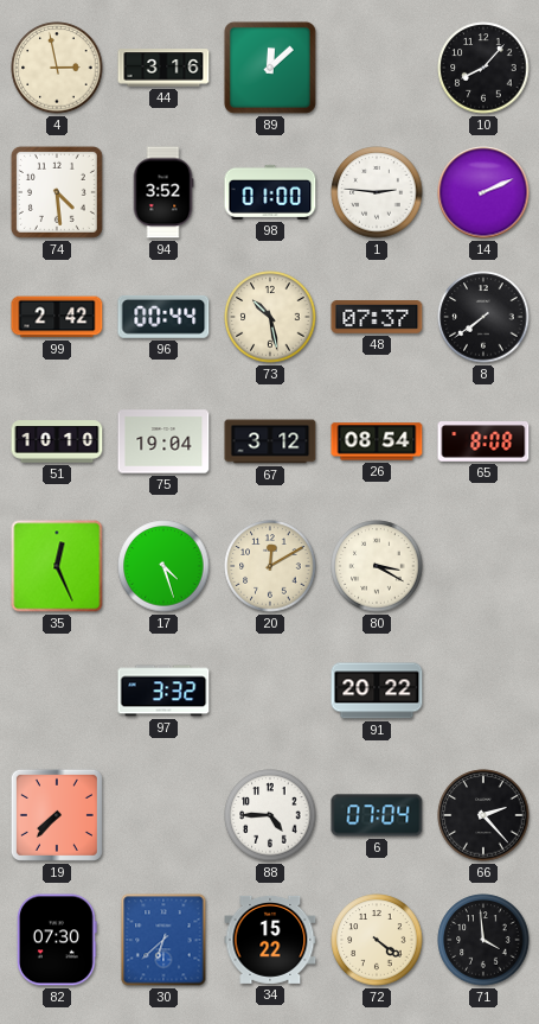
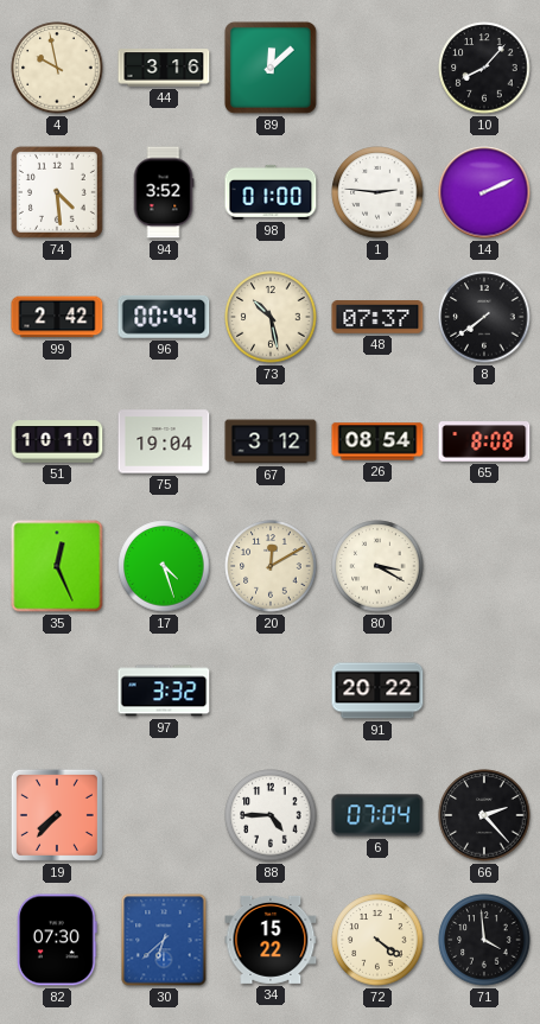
4: 2:58 -> 9:58
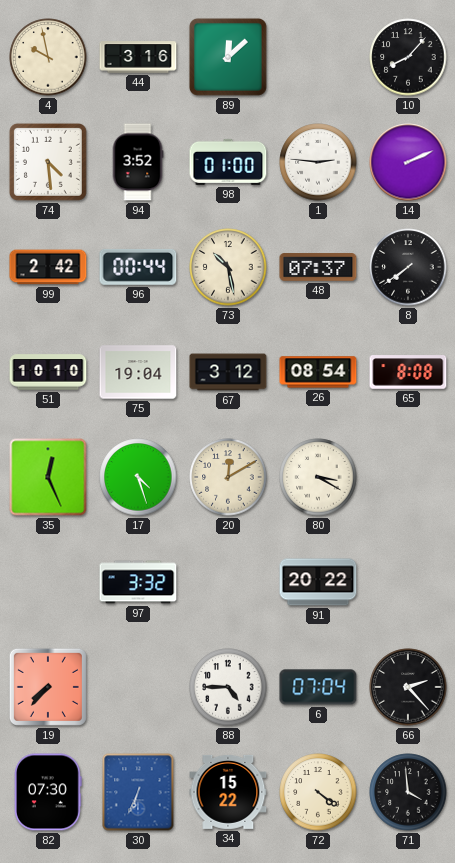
30: 6:38 -> 6:34
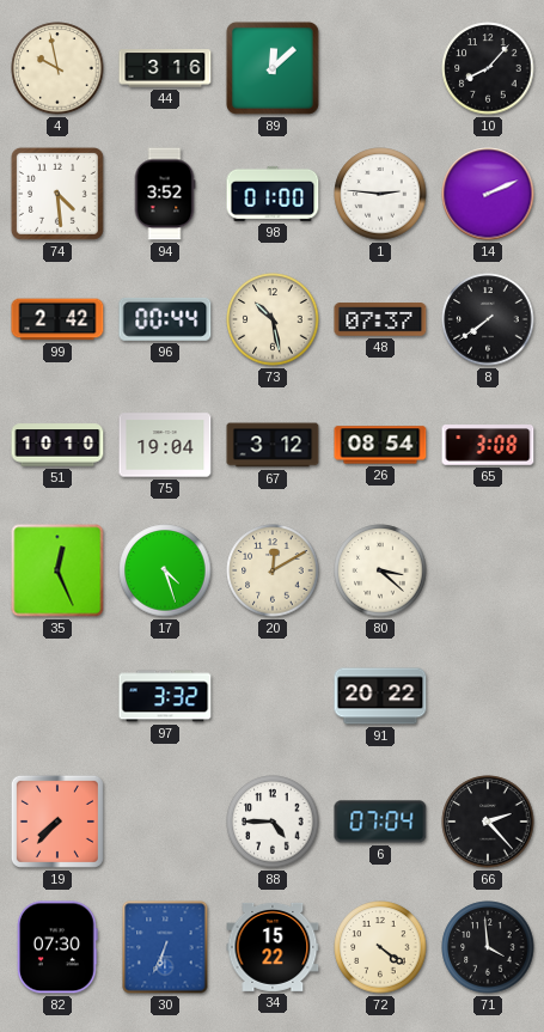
65: 8:08 -> 3:08
80: 3:20 -> 3:22
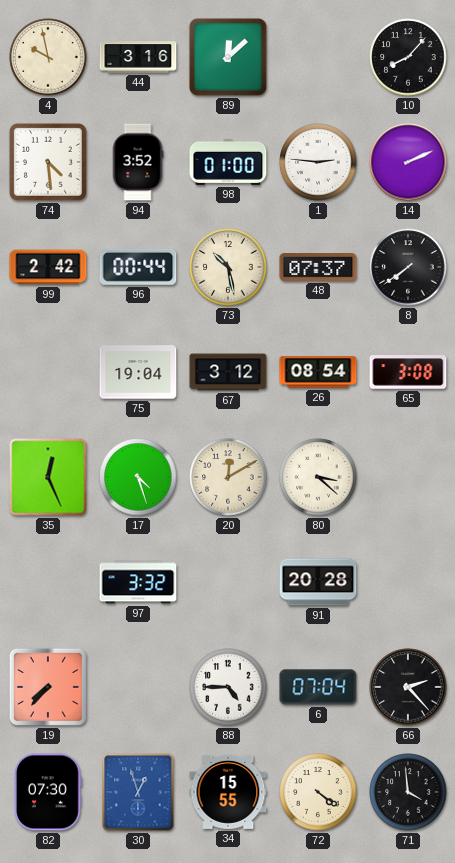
51: 10:10 -> none
91: 20:22 -> 20:28
30: 6:34 -> 12:57
34: 15:22 -> 15:55
